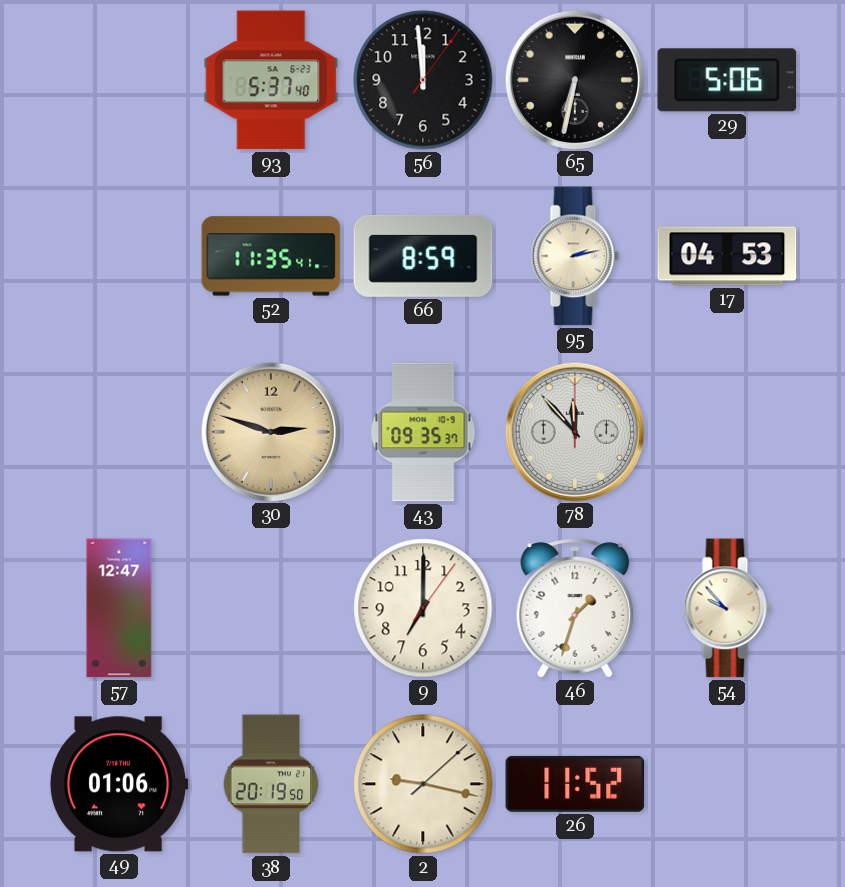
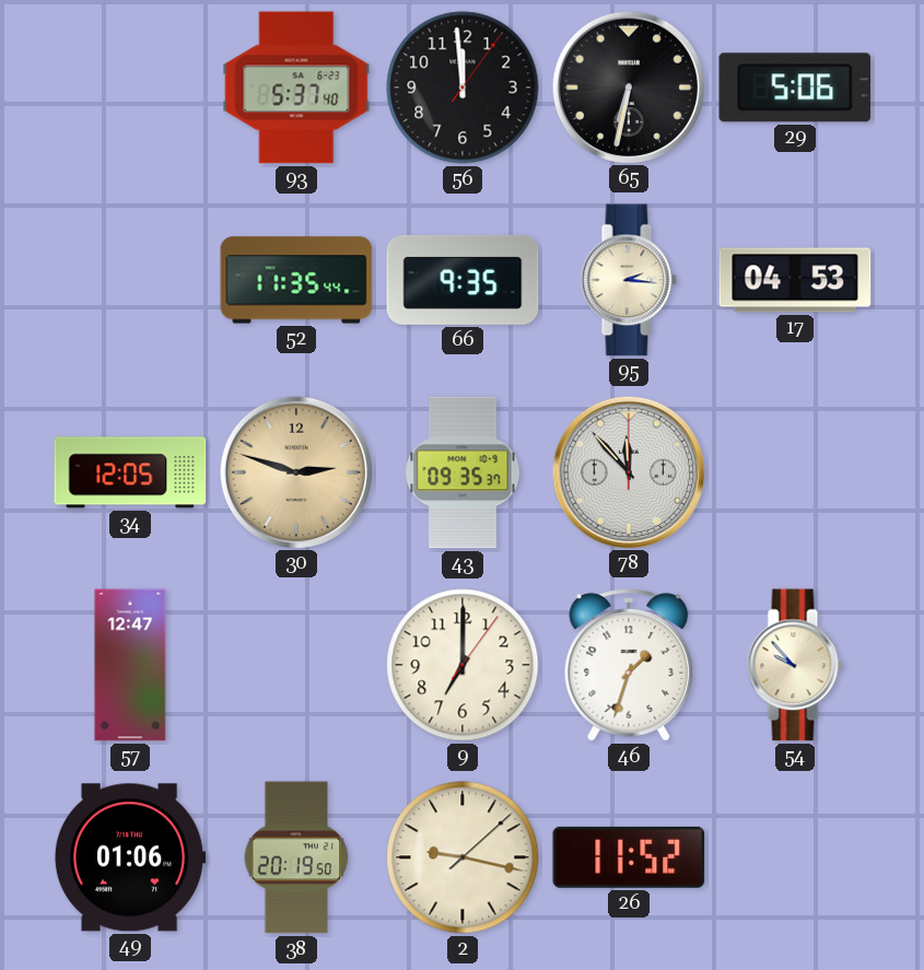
52: 11:35:41 -> 11:35:44
66: 8:59 -> 9:35
95: 2:13 -> 2:16
34: none -> 12:05
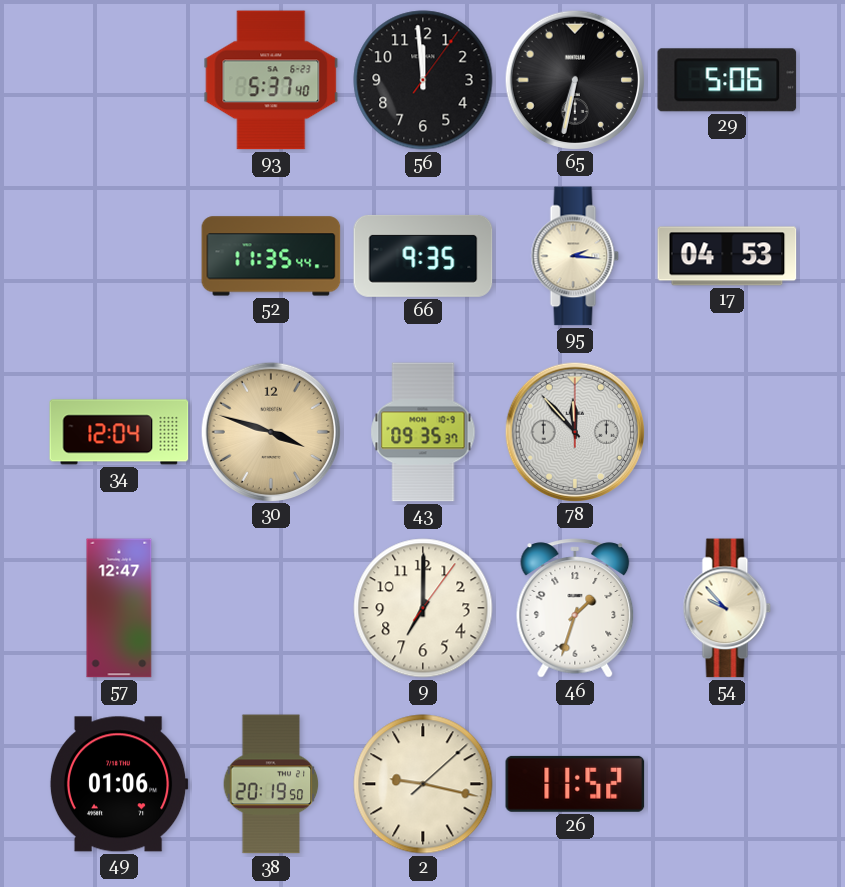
34: 12:05 -> 12:04
30: 2:48 -> 3:48
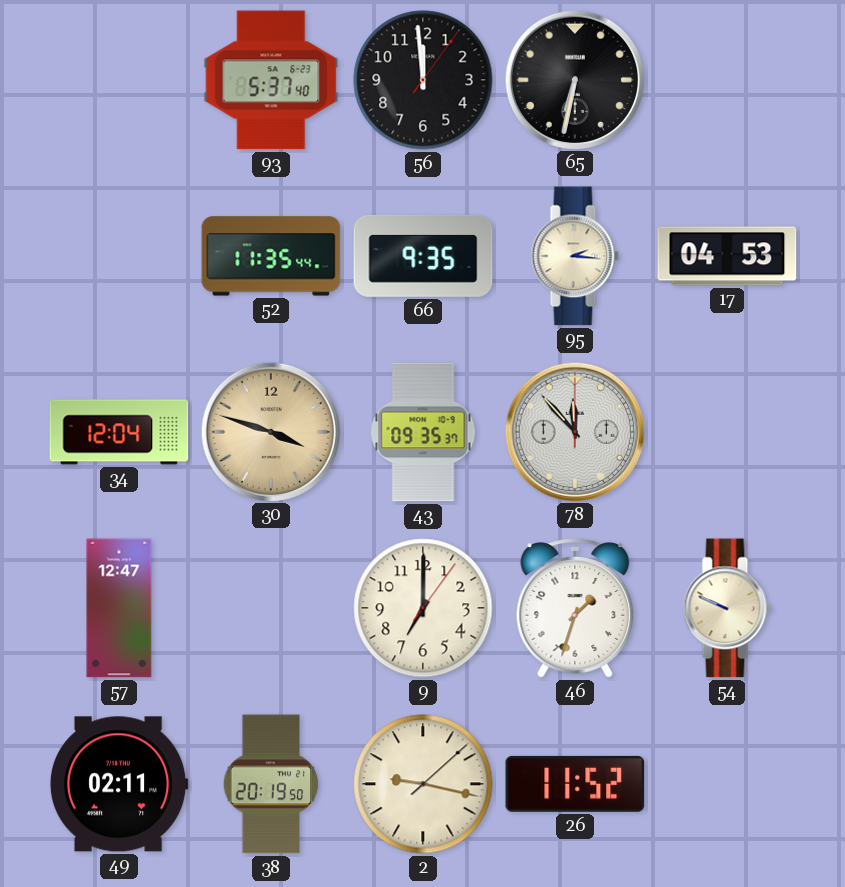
29: 5:06 -> none
54: 9:53 -> 9:49
49: 01:06 -> 02:11
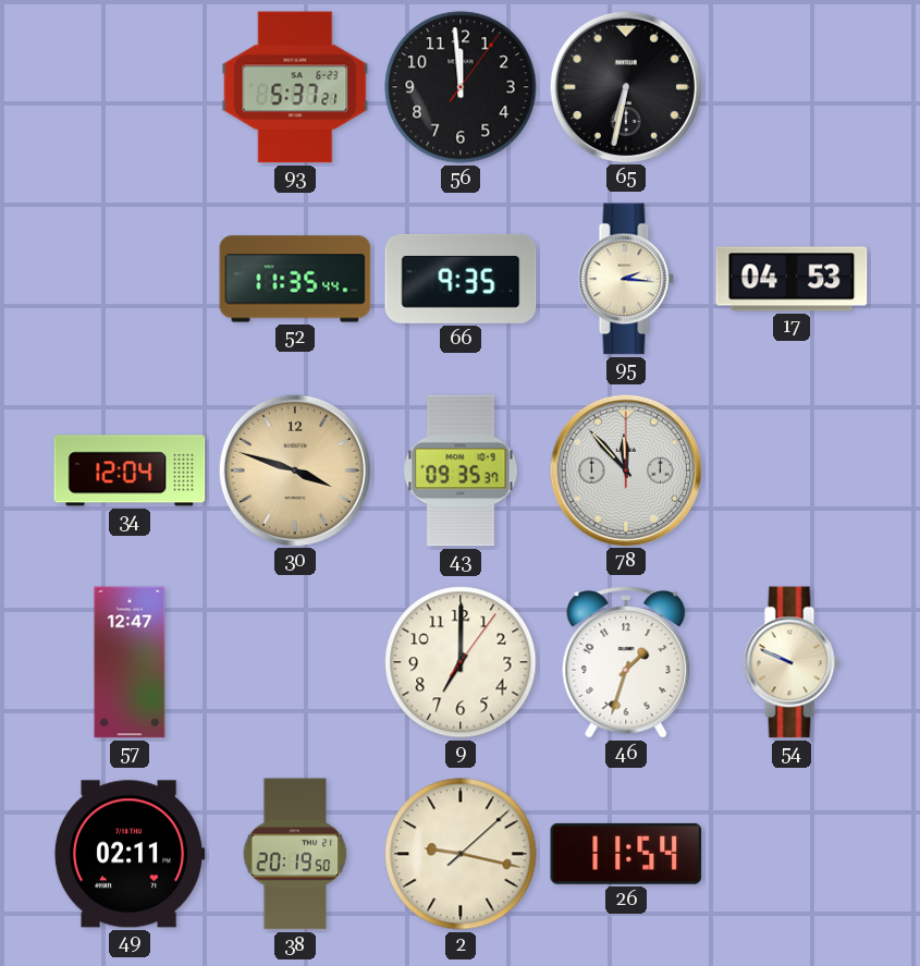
93: 5:37:40 -> 5:37:21
26: 11:52 -> 11:54
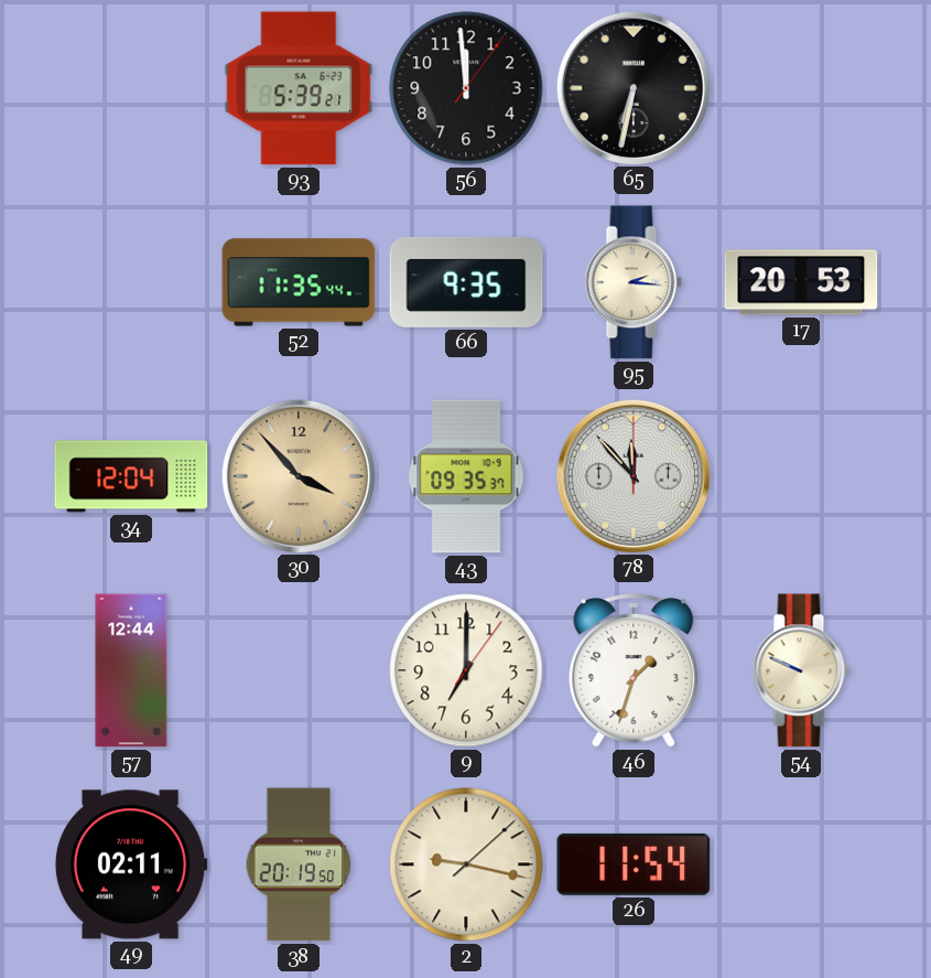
93: 5:37 -> 5:39
17: 04:53 -> 20:53
30: 3:48 -> 3:53
57: 12:47 -> 12:44
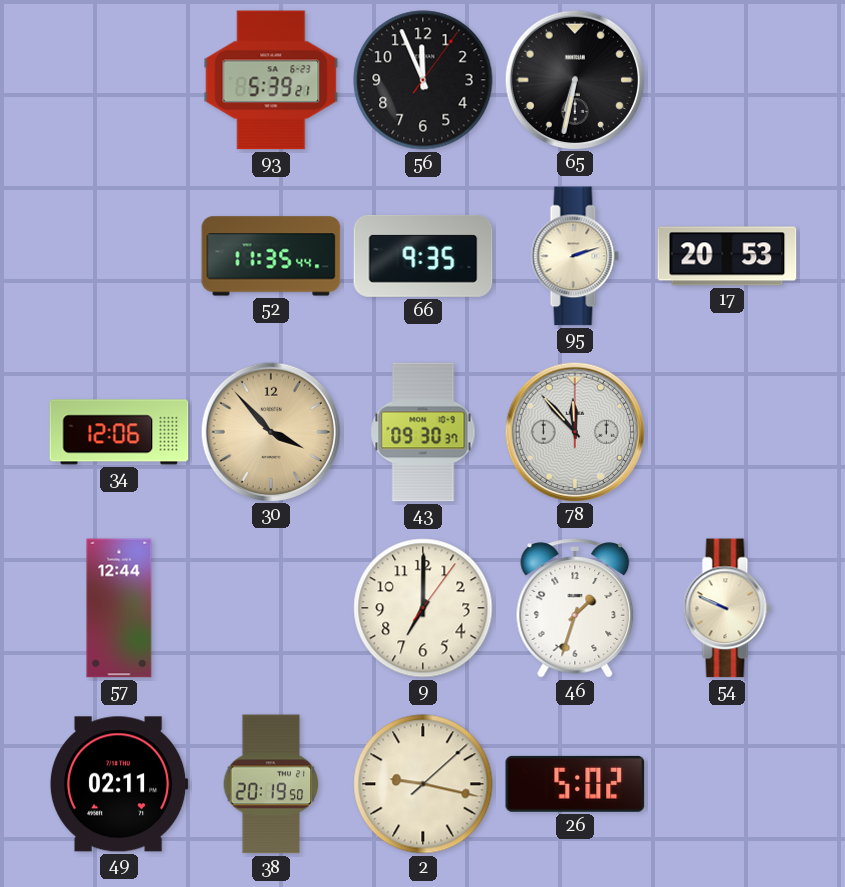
56: 11:59 -> 11:56
95: 2:16 -> 2:12
34: 12:04 -> 12:06
43: 09:35 -> 09:30
26: 11:54 -> 5:02
